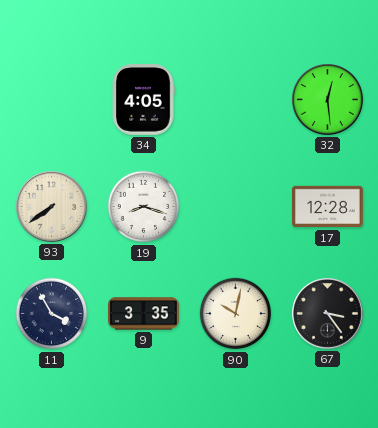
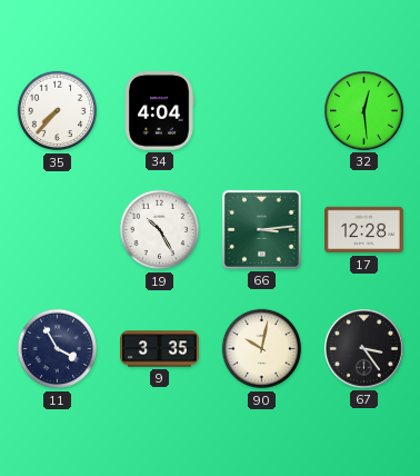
35: none -> 7:37
34: 4:05 -> 4:04
93: 7:39 -> none
19: 8:18 -> 10:25
66: none -> 3:14
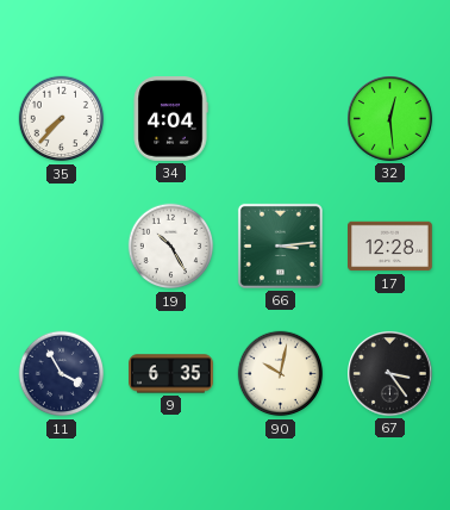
9: 3:35 -> 6:35
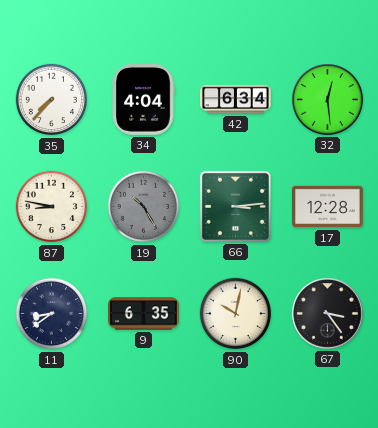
42: none -> 6:34
87: none -> 8:47
19 dial: white -> grey
11: 3:55 -> 8:39
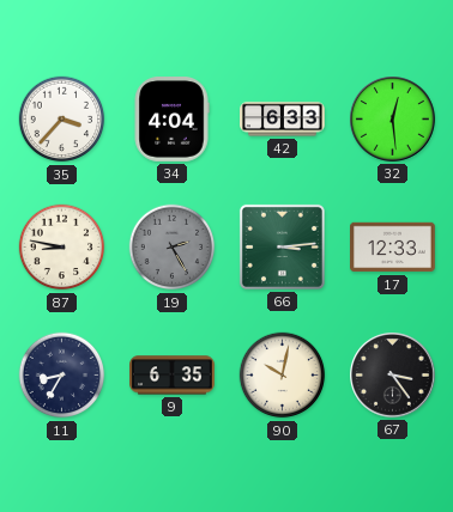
35: 7:37 -> 3:37
42: 6:34 -> 6:33
19: 10:25 -> 2:25
17: 12:28 -> 12:33
11: 8:39 -> 8:35
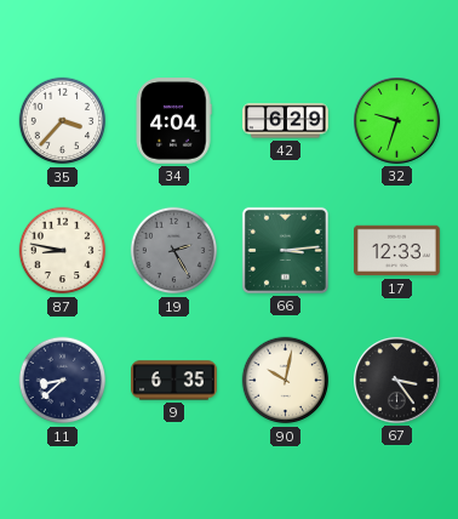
42: 6:33 -> 6:29
32: 12:29 -> 9:33
11: 8:35 -> 8:38
